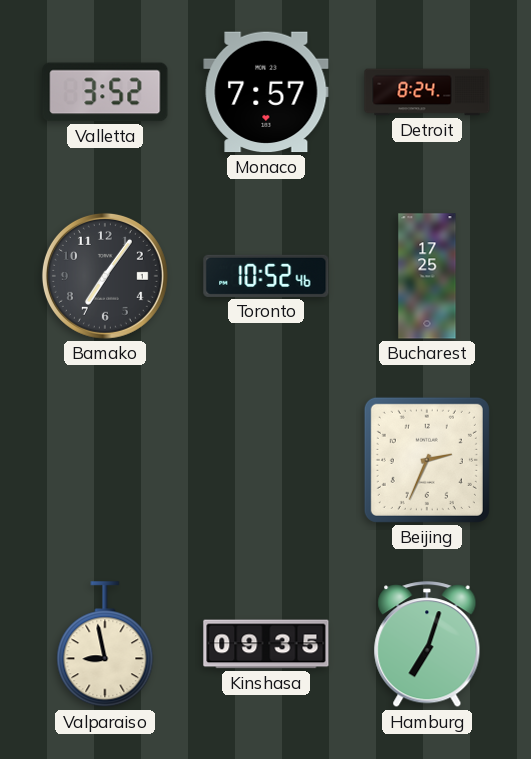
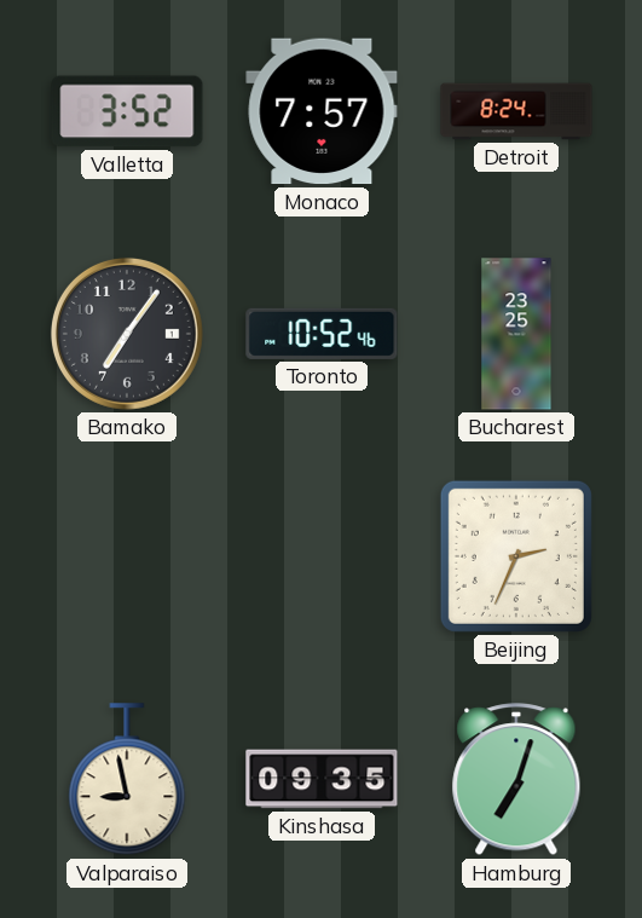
Bucharest: 17:25 -> 23:25
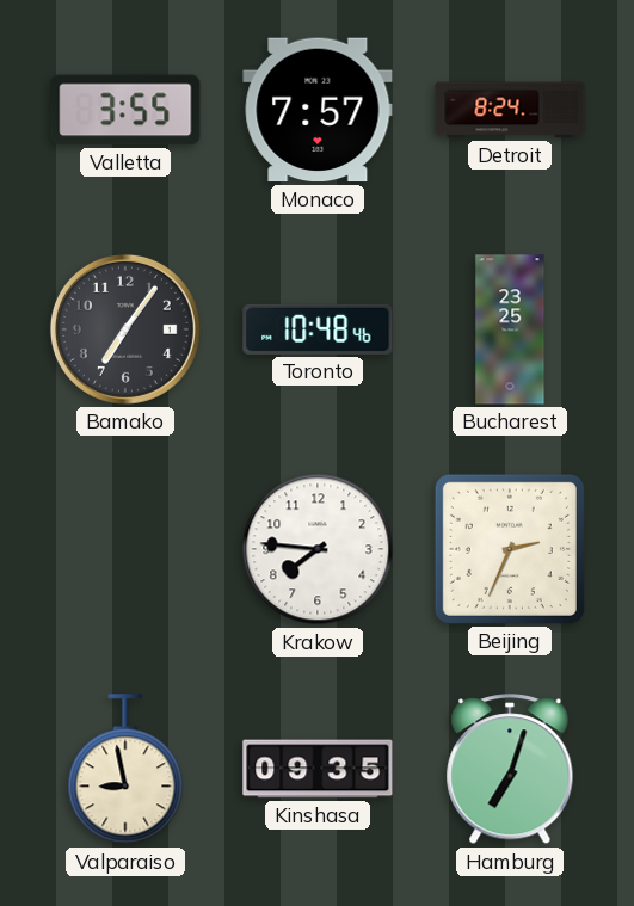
Valletta: 3:52 -> 3:55
Toronto: 10:52 -> 10:48
Krakow: none -> 7:46
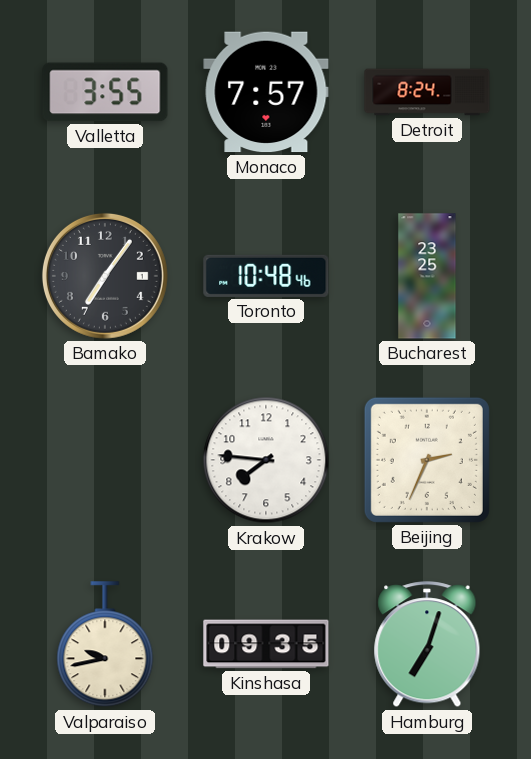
Valparaiso: 8:58 -> 9:43
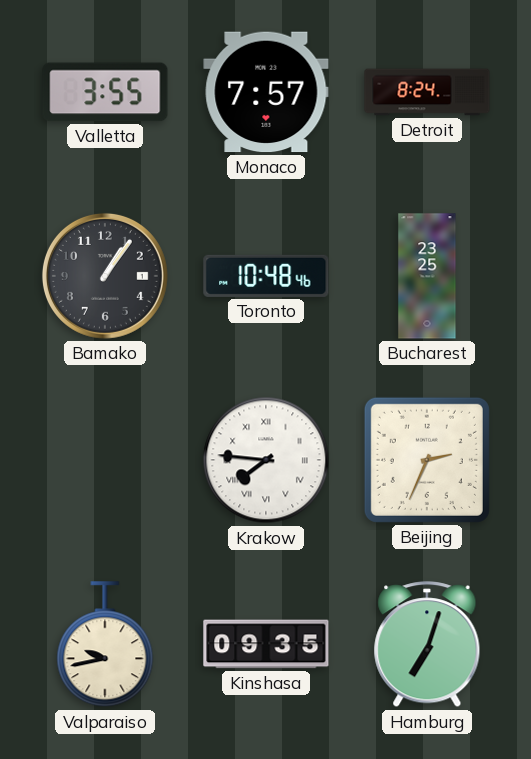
Bamako: 7:06 -> 1:06
Krakow numerals: Arabic -> Roman
